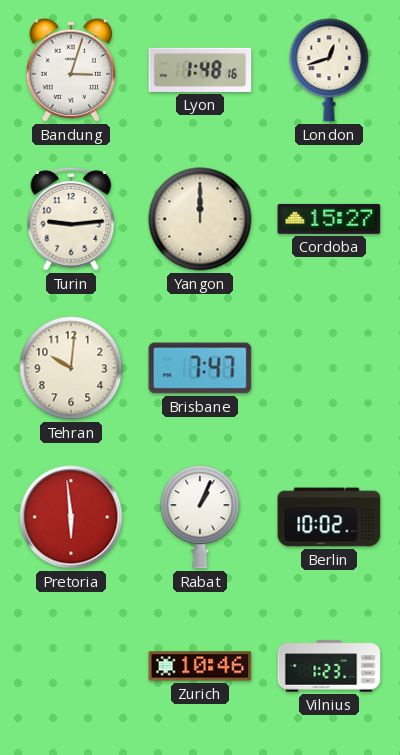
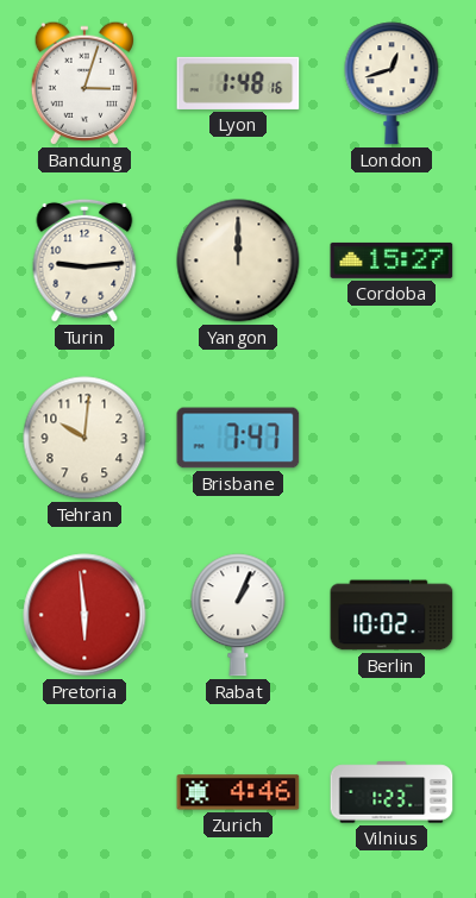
Zurich: 10:46 -> 4:46
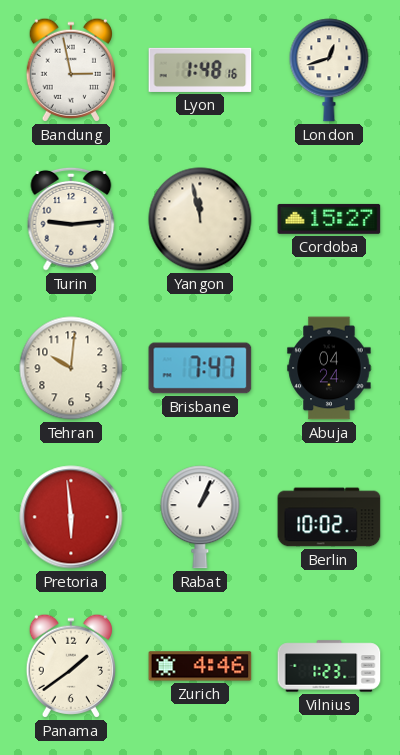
Bandung: 3:03 -> 2:58
Yangon: 12:00 -> 11:58
Abuja: none -> 04:24
Panama: none -> 1:39
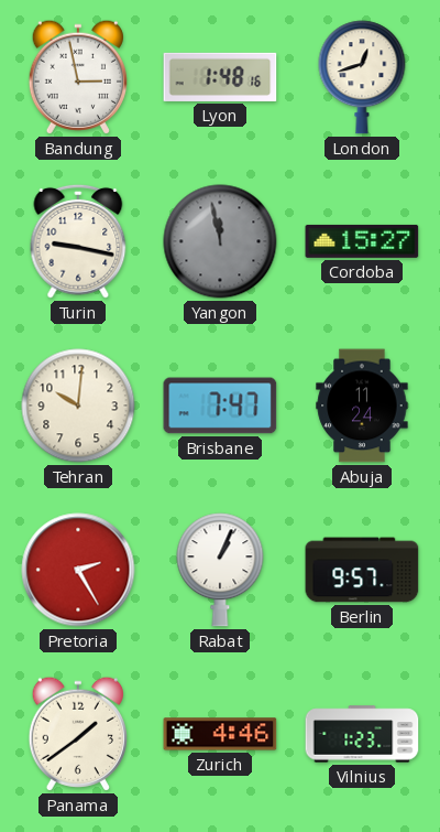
Turin: 9:14 -> 9:17
Yangon dial: cream -> grey
Abuja: 04:24 -> 11:24
Pretoria: 5:59 -> 2:25
Berlin: 10:02 -> 9:57
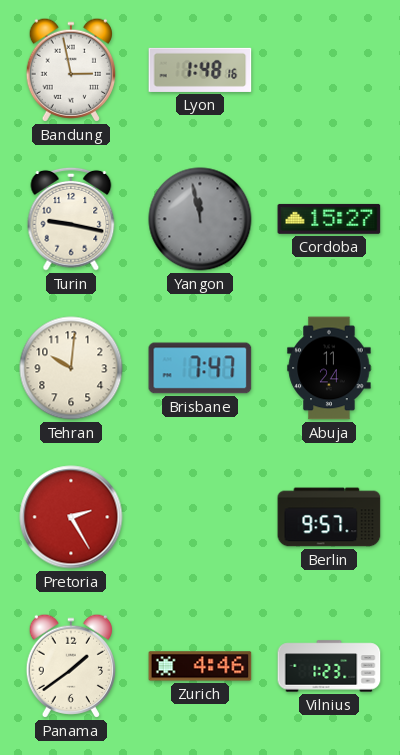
London: 12:42 -> none
Rabat: 1:04 -> none
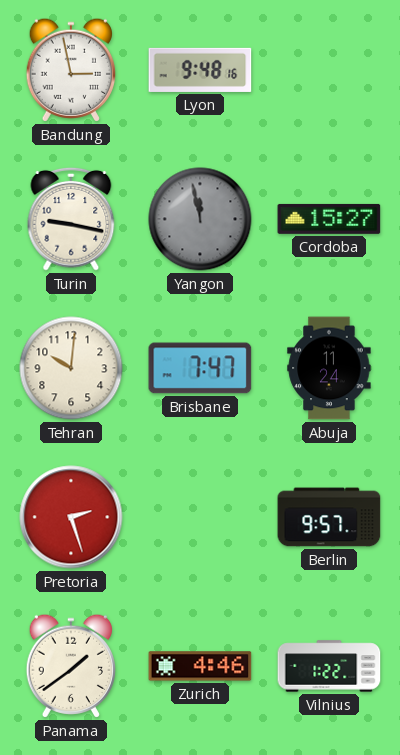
Lyon: 1:48 -> 9:48
Pretoria: 2:25 -> 2:27
Vilnius: 1:23 -> 1:22
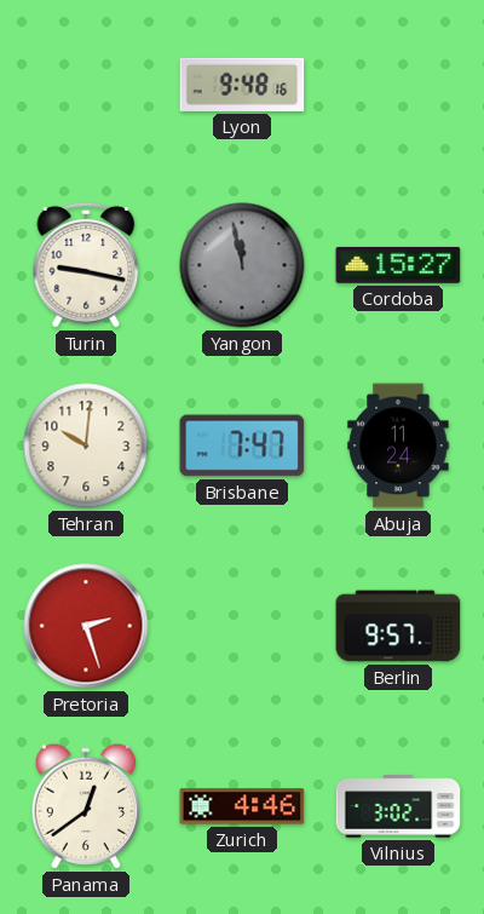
Bandung: 2:58 -> none
Panama: 1:39 -> 12:39
Vilnius: 1:22 -> 3:02
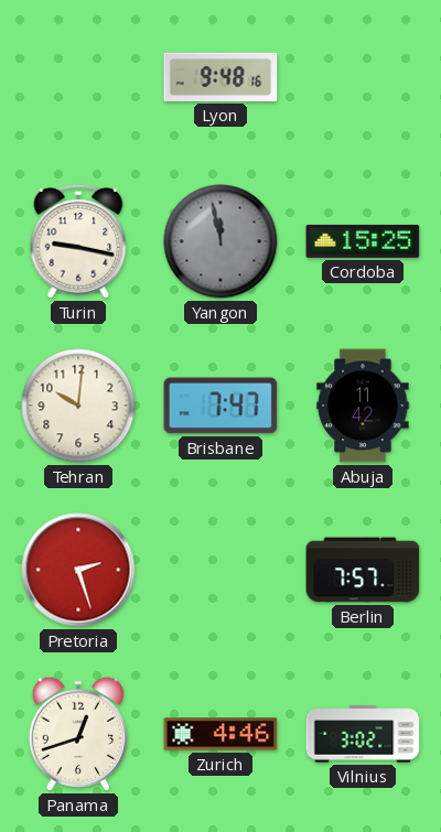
Cordoba: 15:27 -> 15:25
Abuja: 11:24 -> 11:42
Berlin: 9:57 -> 7:57
Panama: 12:39 -> 12:42
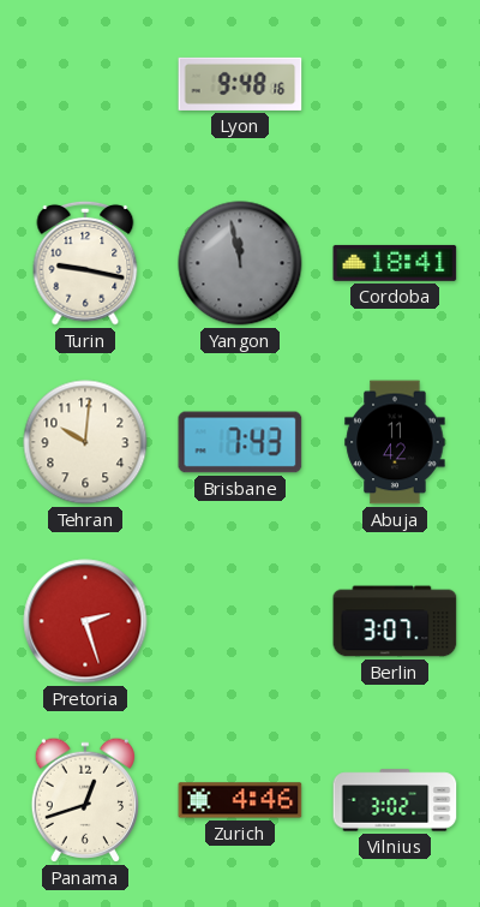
Cordoba: 15:25 -> 18:41
Brisbane: 7:47 -> 7:43
Berlin: 7:57 -> 3:07
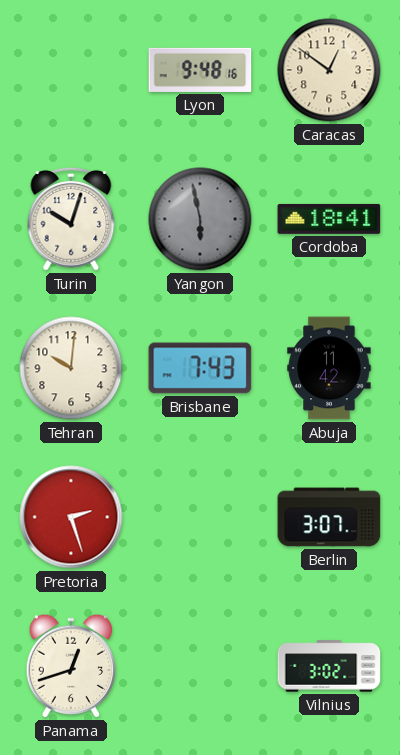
Caracas: none -> 12:51
Turin: 9:17 -> 10:03
Yangon: 11:58 -> 5:58
Zurich: 4:46 -> none
